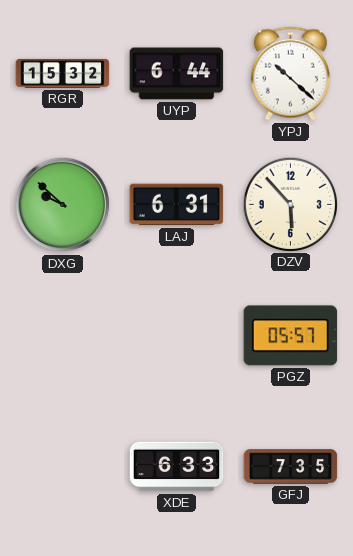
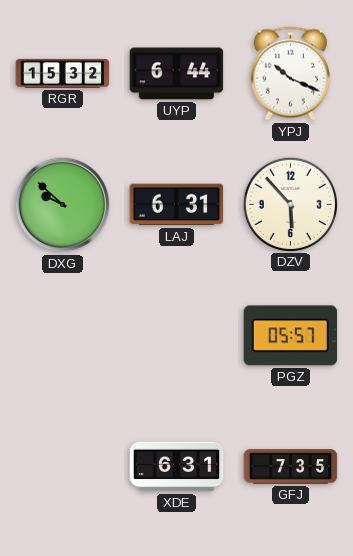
YPJ: 10:22 -> 10:19
XDE: 6:33 -> 6:31
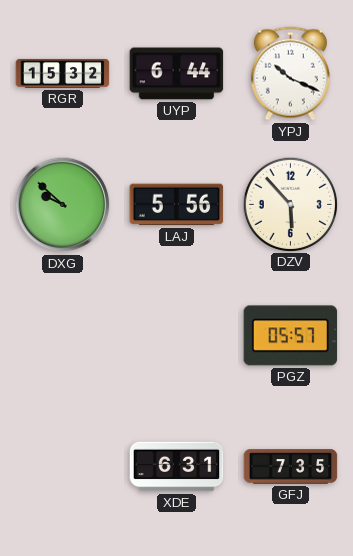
LAJ: 6:31 -> 5:56
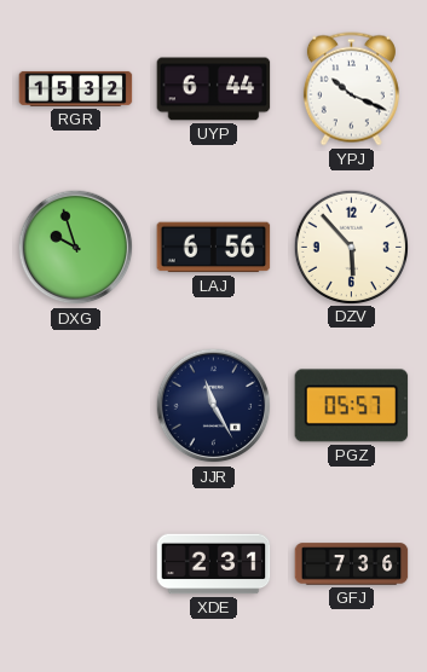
DXG: 9:52 -> 9:57
LAJ: 5:56 -> 6:56
JJR: none -> 11:25
XDE: 6:31 -> 2:31
GFJ: 7:35 -> 7:36
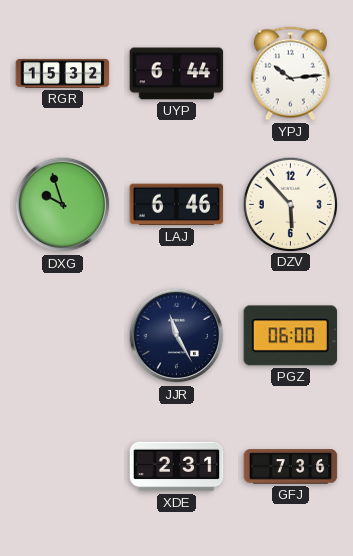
YPJ: 10:19 -> 10:14
LAJ: 6:56 -> 6:46
PGZ: 05:57 -> 06:00
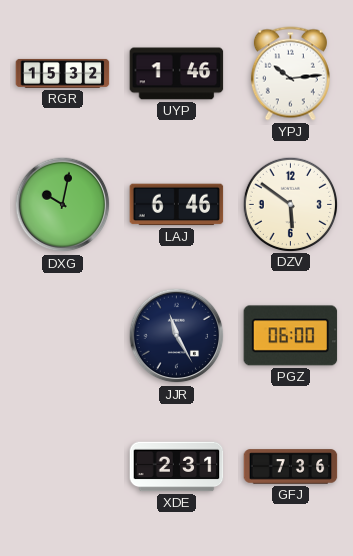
UYP: 6:44 -> 1:46
DXG: 9:57 -> 10:02
DZV: 5:53 -> 5:51
